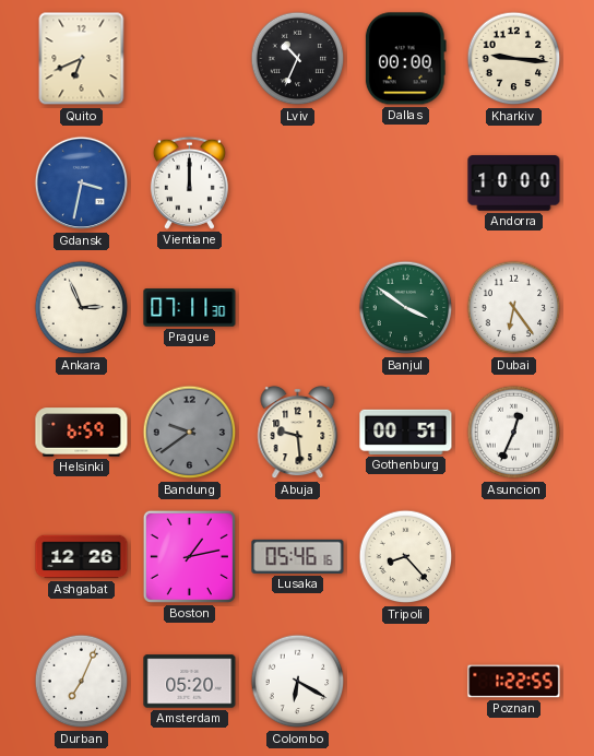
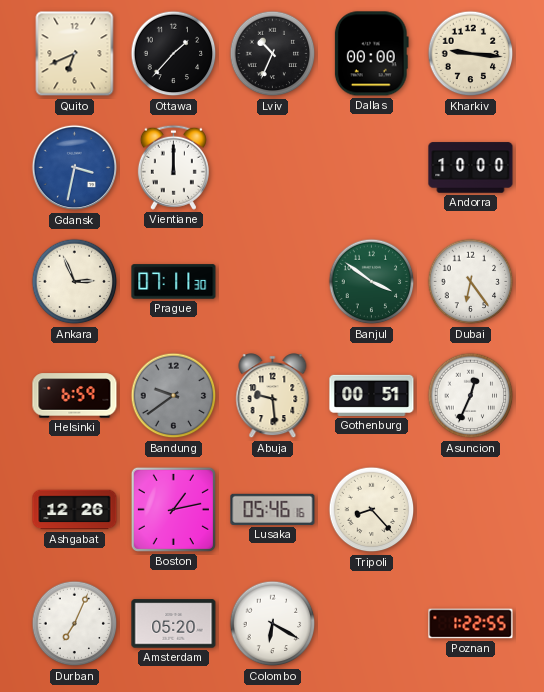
Ottawa: none -> 1:37
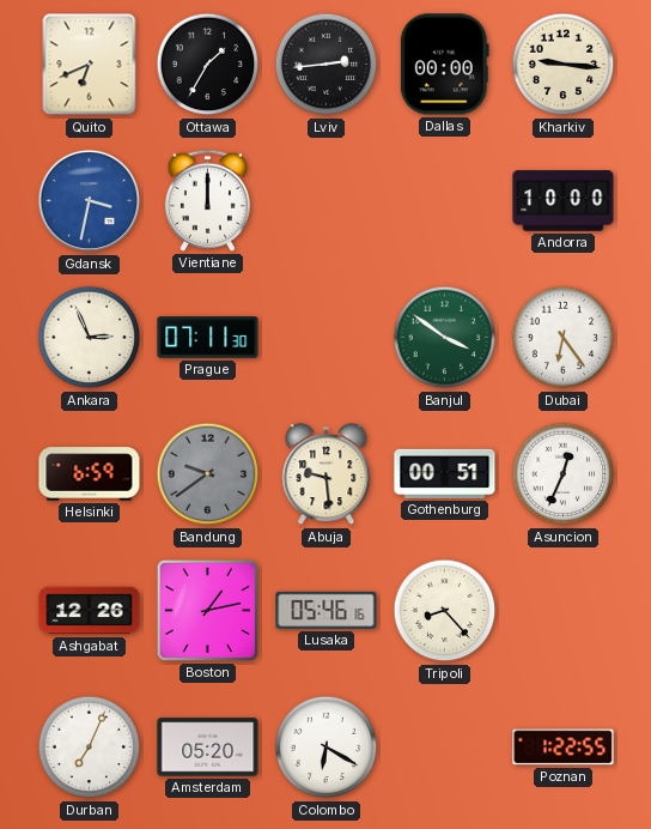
Ottawa: 1:37 -> 1:35
Lviv: 10:34 -> 2:44
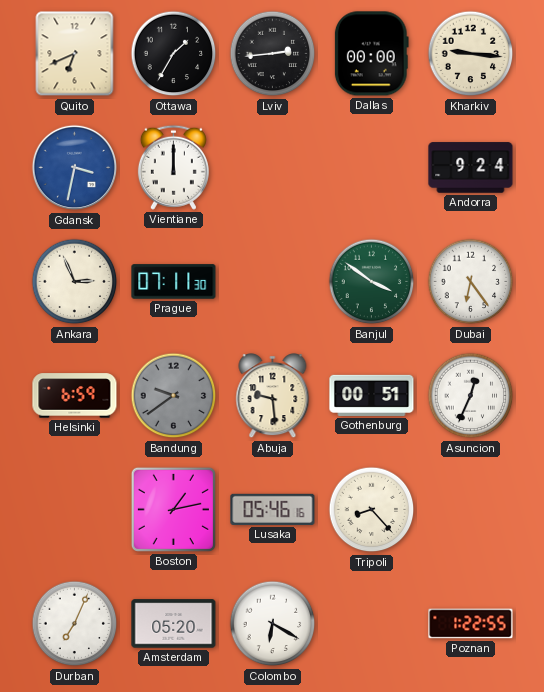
Andorra: 10:00 -> 9:24
Ashgabat: 12:26 -> none
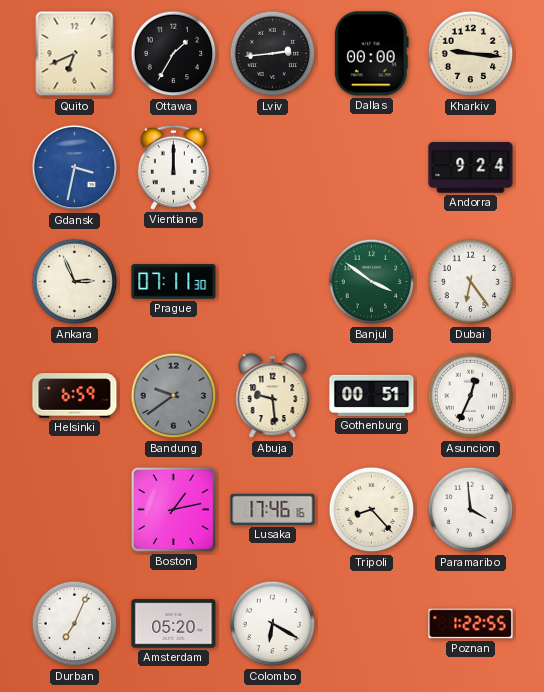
Lusaka: 05:46 -> 17:46
Paramaribo: none -> 3:59
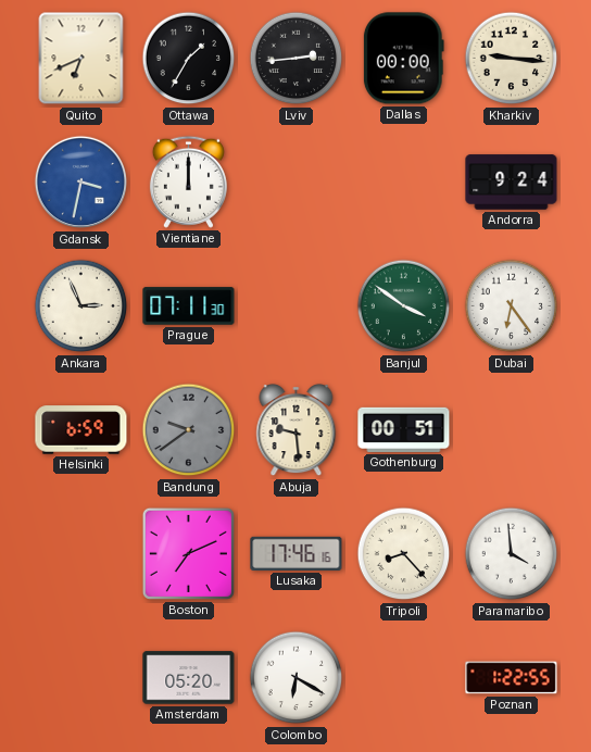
Asuncion: 12:34 -> none
Boston: 1:13 -> 7:11
Durban: 7:04 -> none
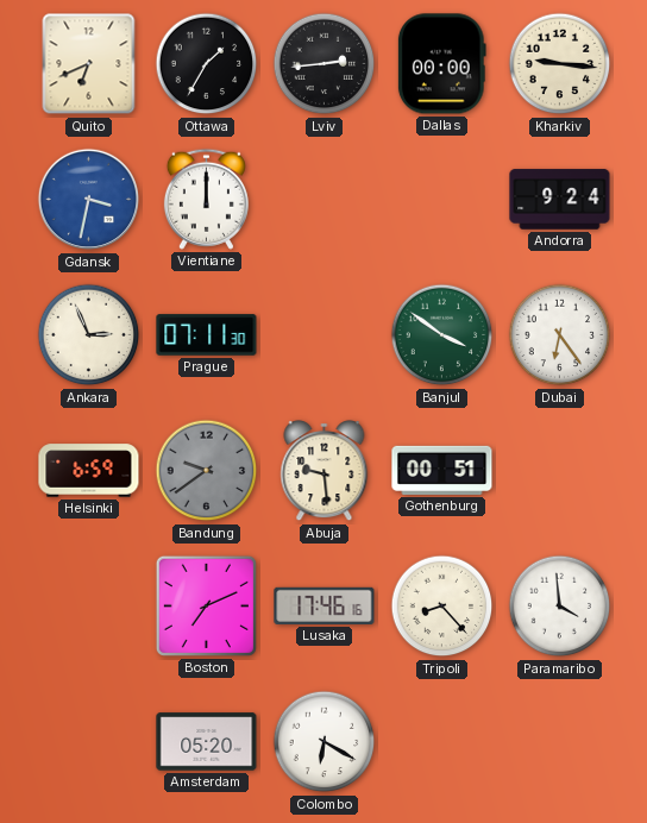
Poznan: 1:22 -> none
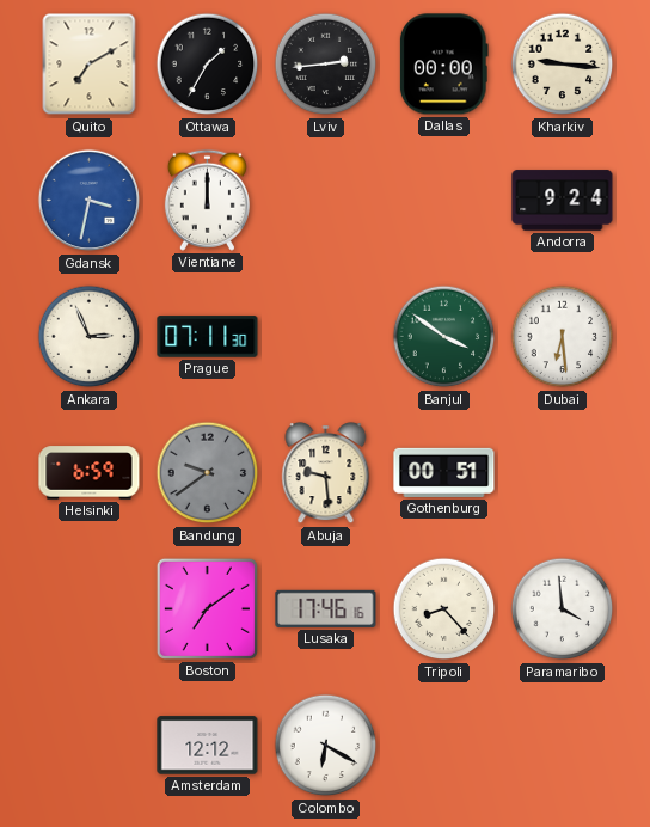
Quito: 6:41 -> 7:10
Dubai: 6:24 -> 6:29
Boston: 7:11 -> 7:09
Amsterdam: 05:20 -> 12:12
